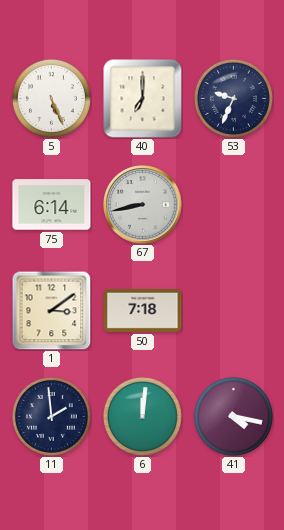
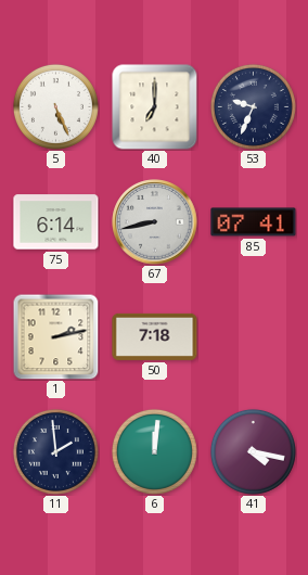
85: none -> 07:41
1: 3:09 -> 2:13
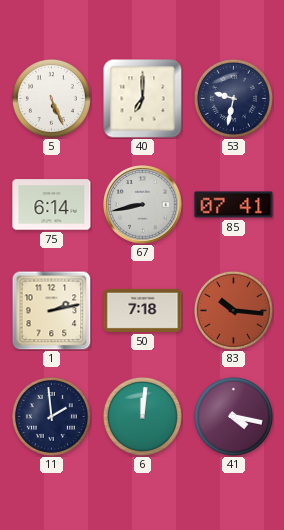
53: 9:34 -> 9:32
83: none -> 10:16
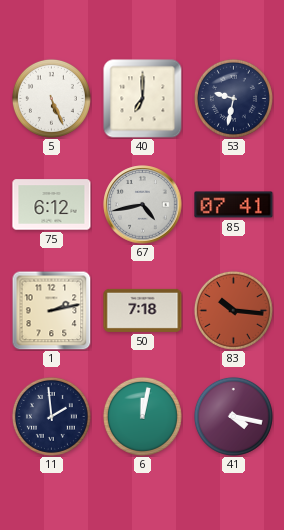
75: 6:14 -> 6:12
67: 8:43 -> 4:43
6: 12:01 -> 12:02
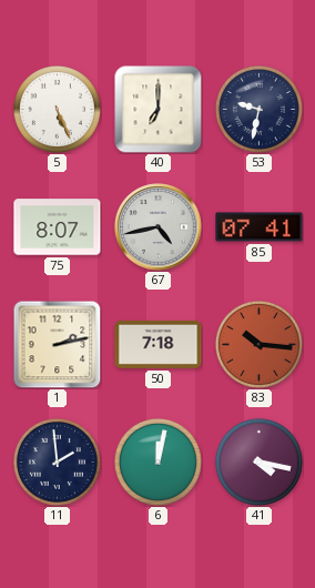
75: 6:12 -> 8:07
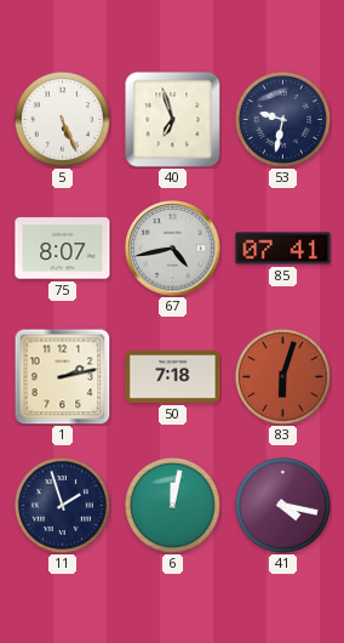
40: 7:00 -> 6:57
83: 10:16 -> 6:03
11: 1:59 -> 1:57
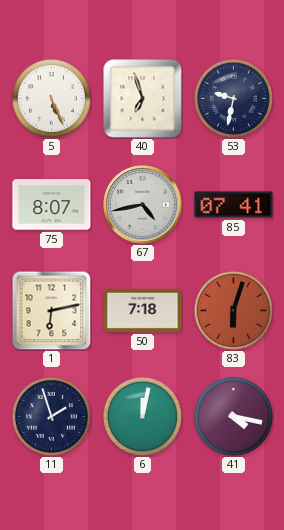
1: 2:13 -> 6:13
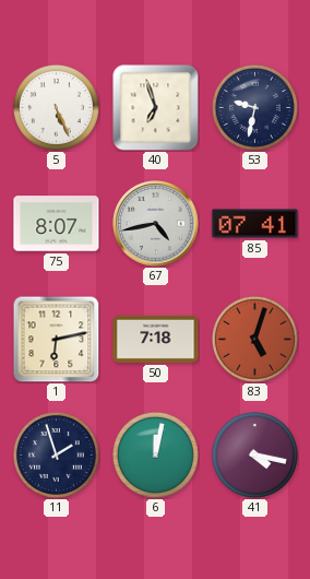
83: 6:03 -> 5:03
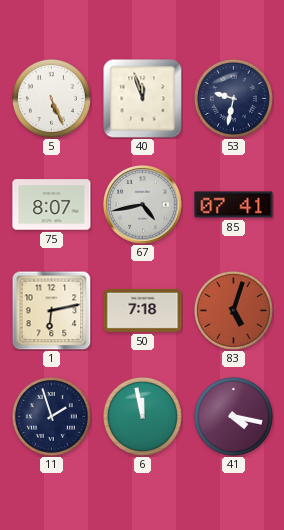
40: 6:57 -> 11:57
6: 12:02 -> 11:58
